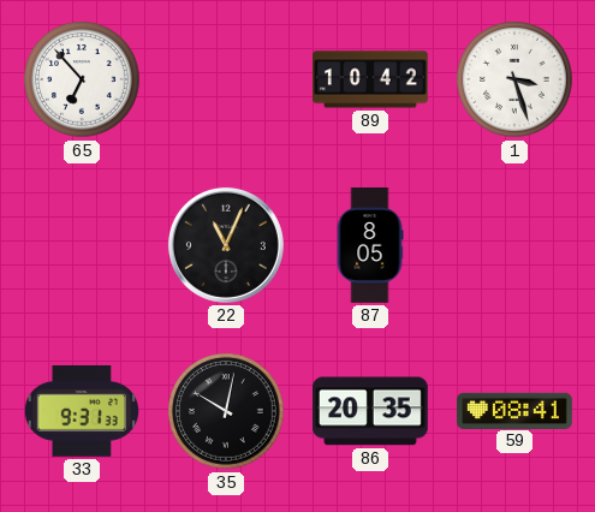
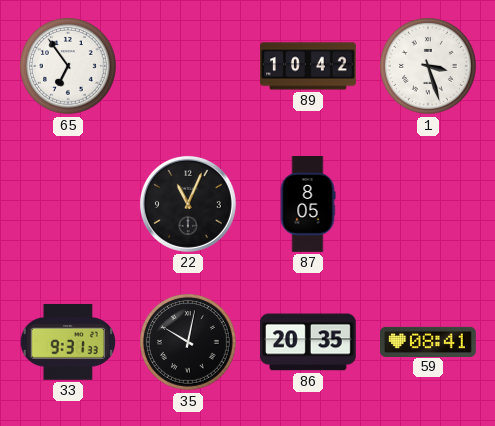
65: 6:53 -> 6:54
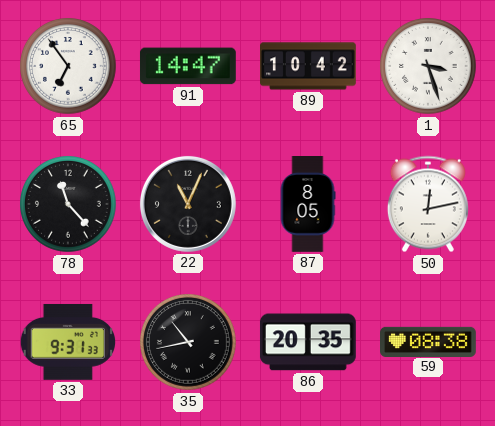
91: none -> 14:47
78: none -> 11:23
50: none -> 12:13
35: 10:02 -> 10:43
59: 08:41 -> 08:38
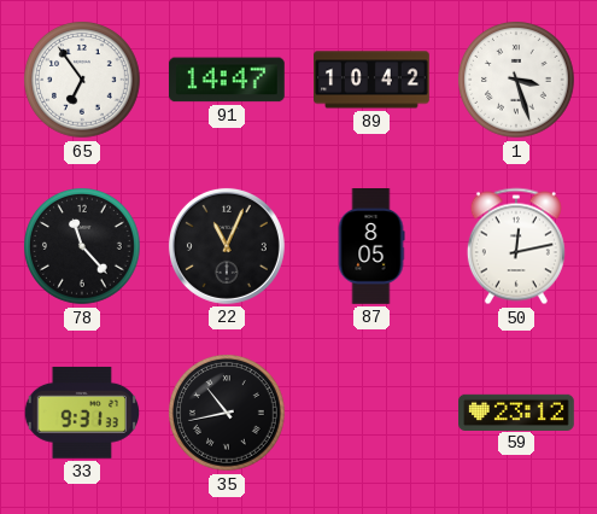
86: 20:35 -> none
59: 08:38 -> 23:12
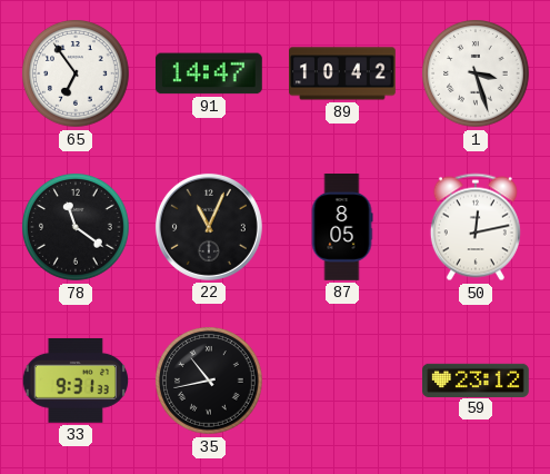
78: 11:23 -> 11:21
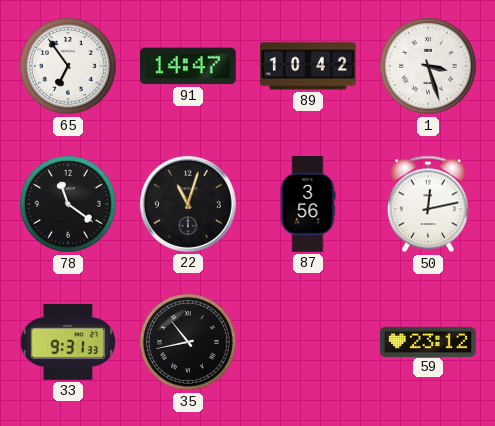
22: 11:04 -> 11:03
87: 8:05 -> 3:56
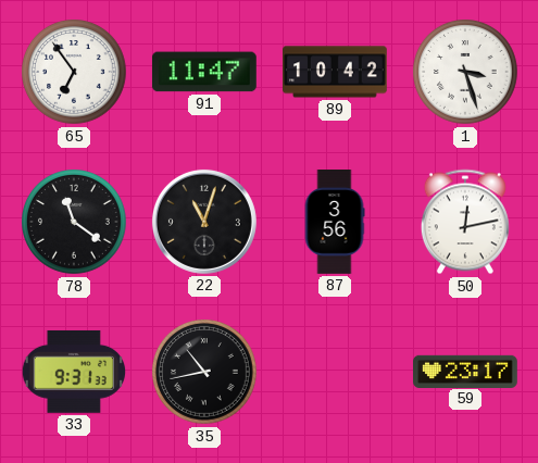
91: 14:47 -> 11:47
59: 23:12 -> 23:17
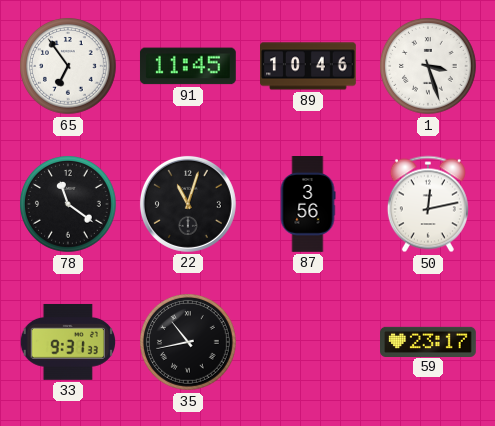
91: 11:47 -> 11:45
89: 10:42 -> 10:46
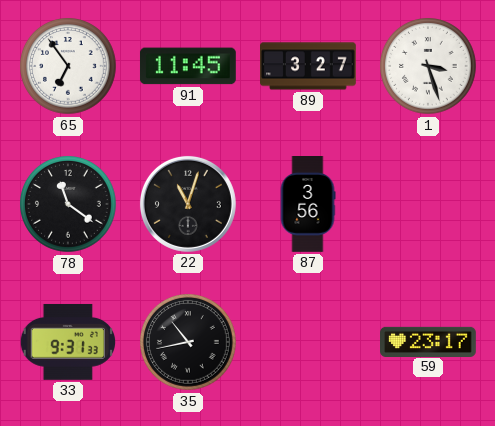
89: 10:46 -> 3:27
50: 12:13 -> none
